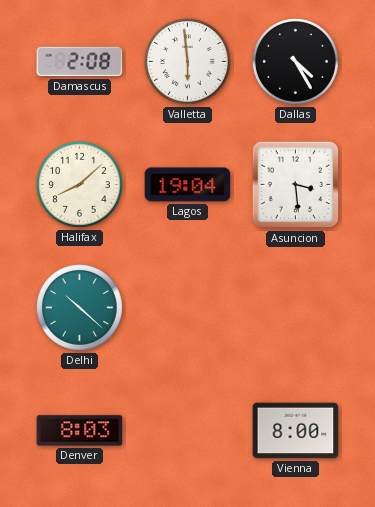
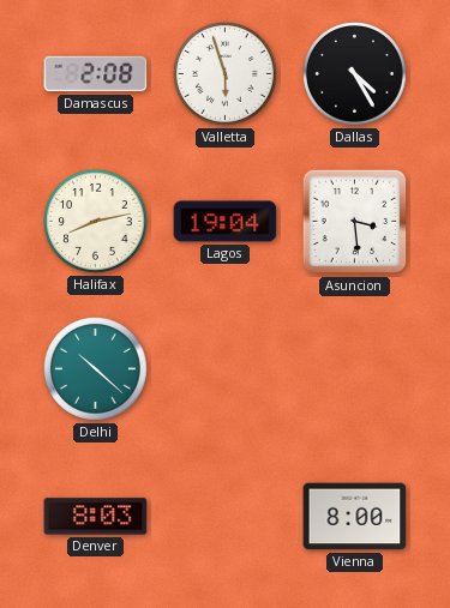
Valletta: 5:59 -> 5:57
Halifax: 8:08 -> 8:13
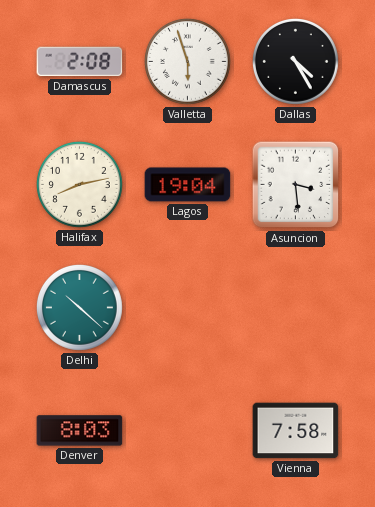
Vienna: 8:00 -> 7:58
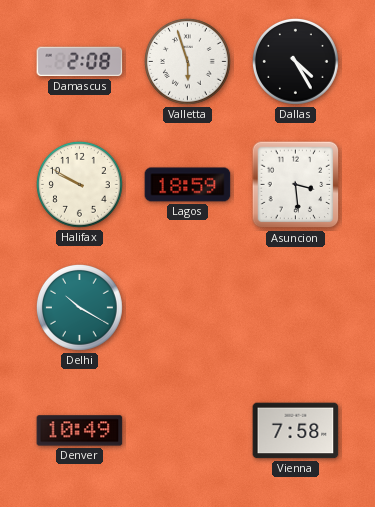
Halifax: 8:13 -> 9:50
Lagos: 19:04 -> 18:59
Delhi: 10:22 -> 10:20
Denver: 8:03 -> 10:49
